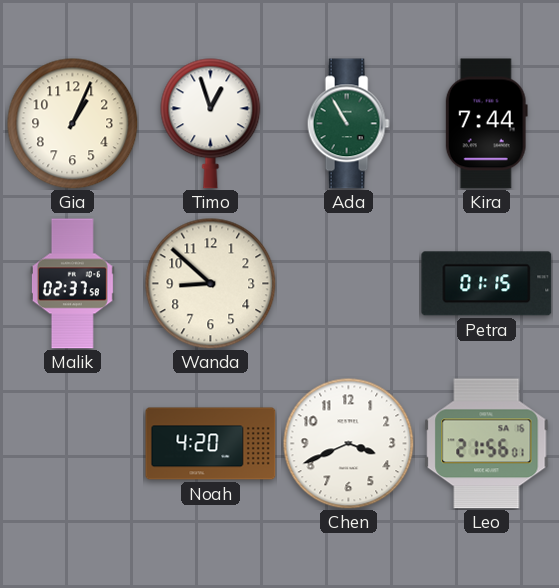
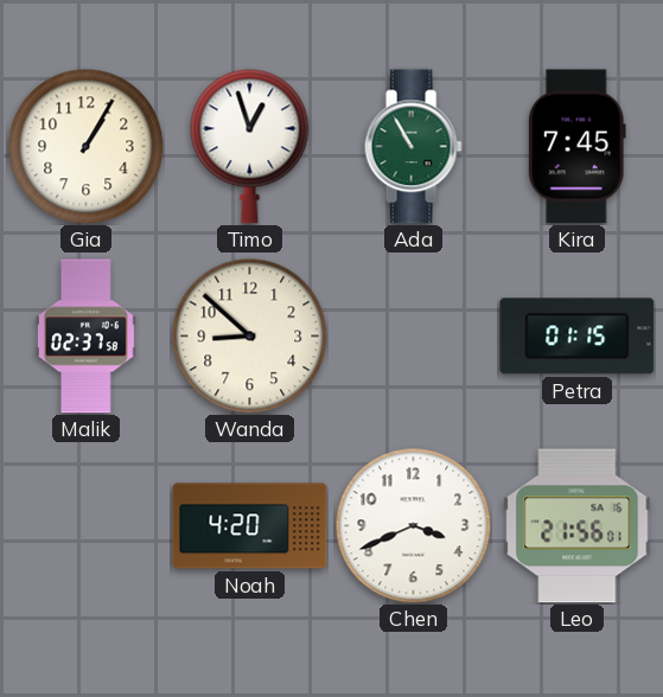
Gia: 1:04 -> 1:05
Kira: 7:44 -> 7:45
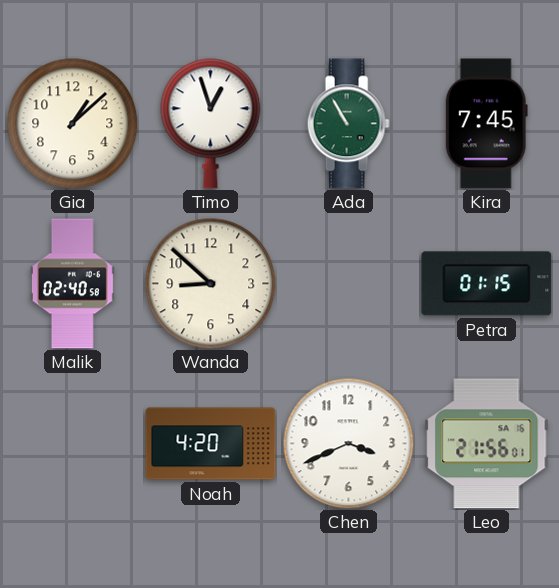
Gia: 1:05 -> 1:08
Malik: 02:37 -> 02:40
